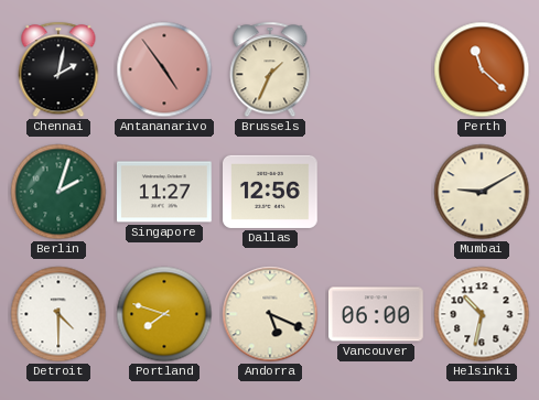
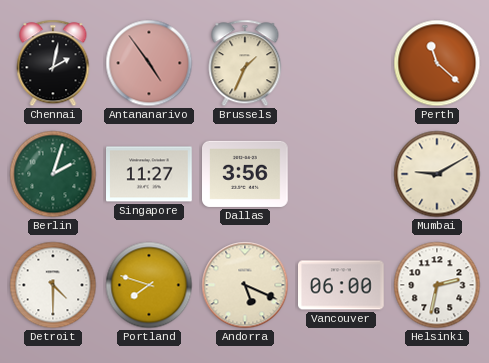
Dallas: 12:56 -> 3:56
Helsinki: 10:32 -> 2:32
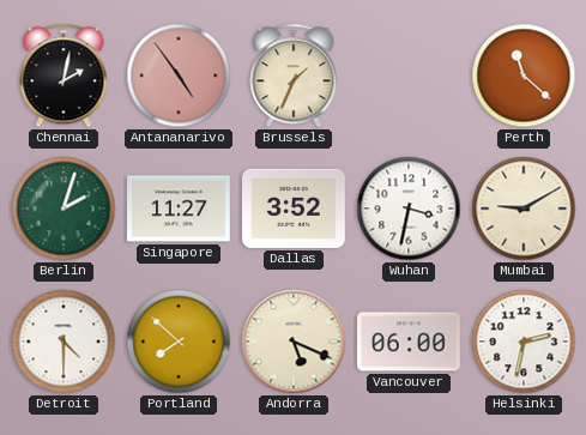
Dallas: 3:56 -> 3:52
Wuhan: none -> 3:32
Portland: 7:48 -> 7:52
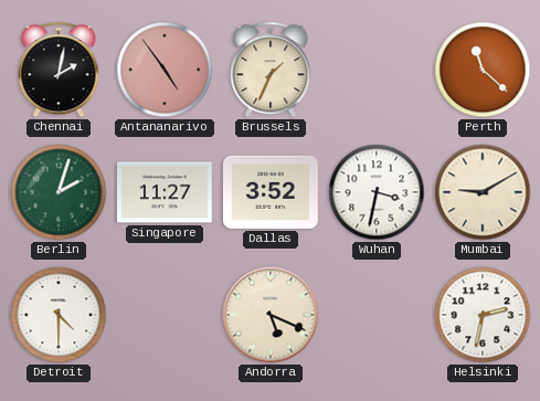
Portland: 7:52 -> none
Vancouver: 06:00 -> none
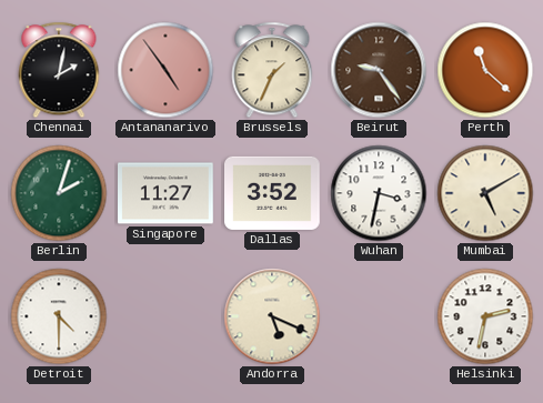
Beirut: none -> 9:24
Mumbai: 9:10 -> 5:10
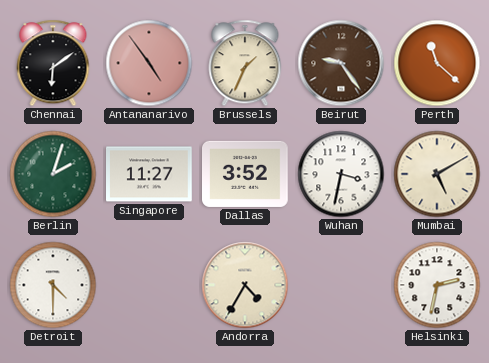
Chennai: 2:02 -> 6:09
Andorra: 5:19 -> 4:35
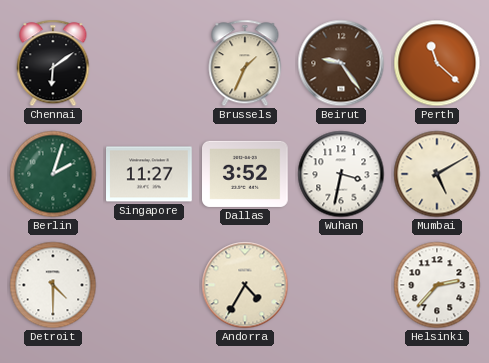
Antananarivo: 4:54 -> none
Helsinki: 2:32 -> 2:37
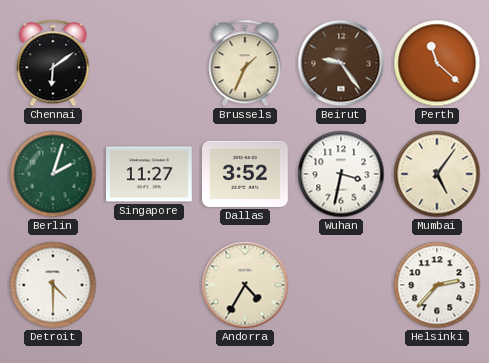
Mumbai: 5:10 -> 5:06
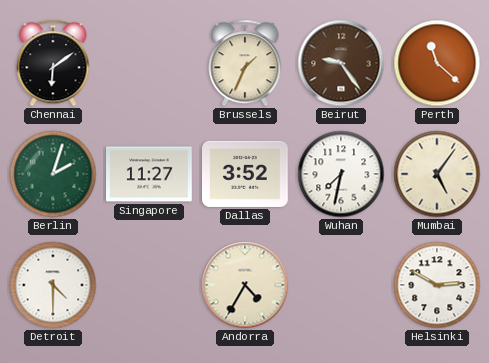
Wuhan: 3:32 -> 7:32
Helsinki: 2:37 -> 2:50
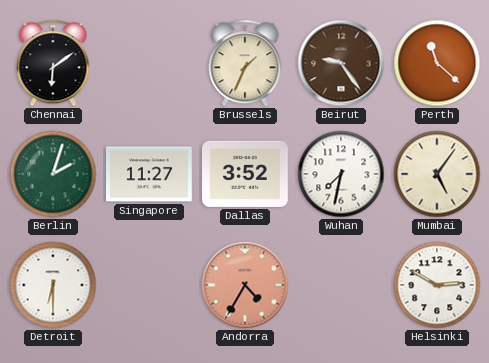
Detroit: 4:30 -> 6:30
Andorra dial: cream -> salmon
